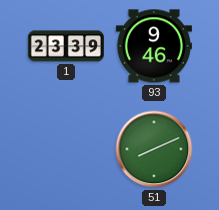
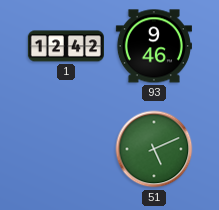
1: 23:39 -> 12:42
51: 8:11 -> 5:11
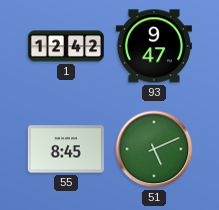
93: 9:46 -> 9:47
55: none -> 8:45
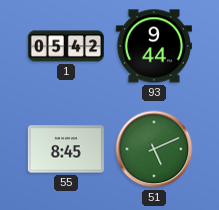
1: 12:42 -> 05:42
93: 9:47 -> 9:44
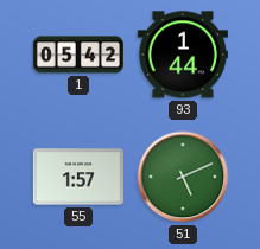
93: 9:44 -> 1:44
55: 8:45 -> 1:57
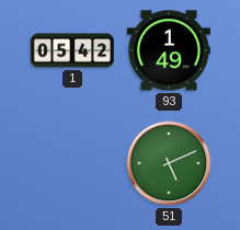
93: 1:44 -> 1:49
55: 1:57 -> none
